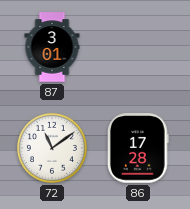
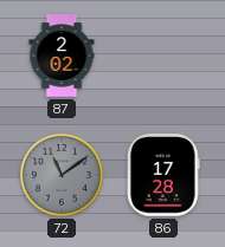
87: 3:01 -> 2:02
72 dial: white -> grey
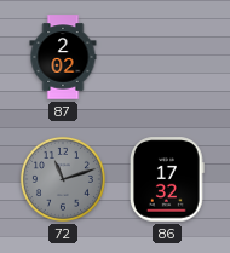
72: 11:09 -> 11:12
86: 17:28 -> 17:32
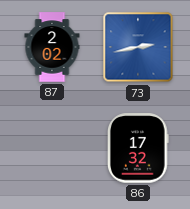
73: none -> 2:43
72: 11:12 -> none
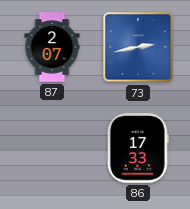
87: 2:02 -> 2:07
86: 17:32 -> 17:33
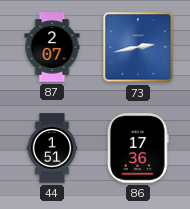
44: none -> 1:51
86: 17:33 -> 17:36
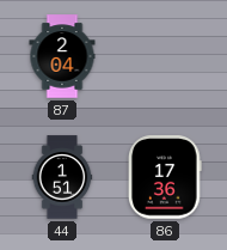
87: 2:07 -> 2:04
73: 2:43 -> none
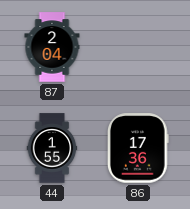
44: 1:51 -> 1:55
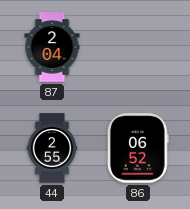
44: 1:55 -> 2:55
86: 17:36 -> 06:52
